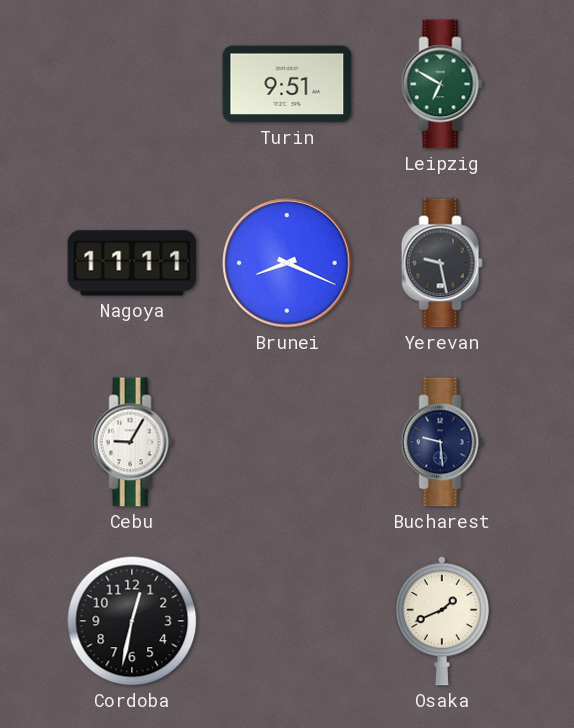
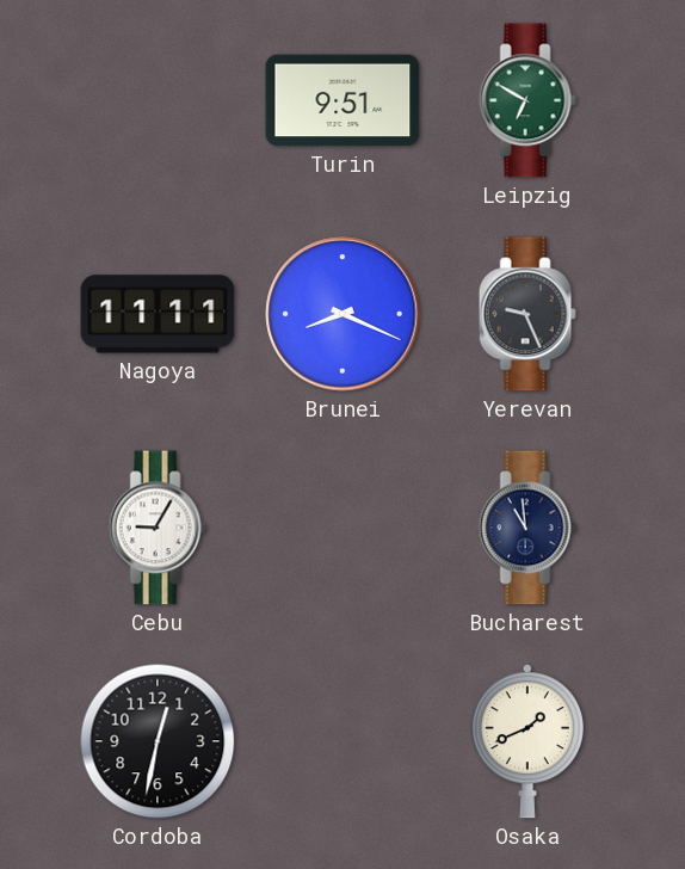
Yerevan: 9:28 -> 9:26
Bucharest: 9:29 -> 10:59
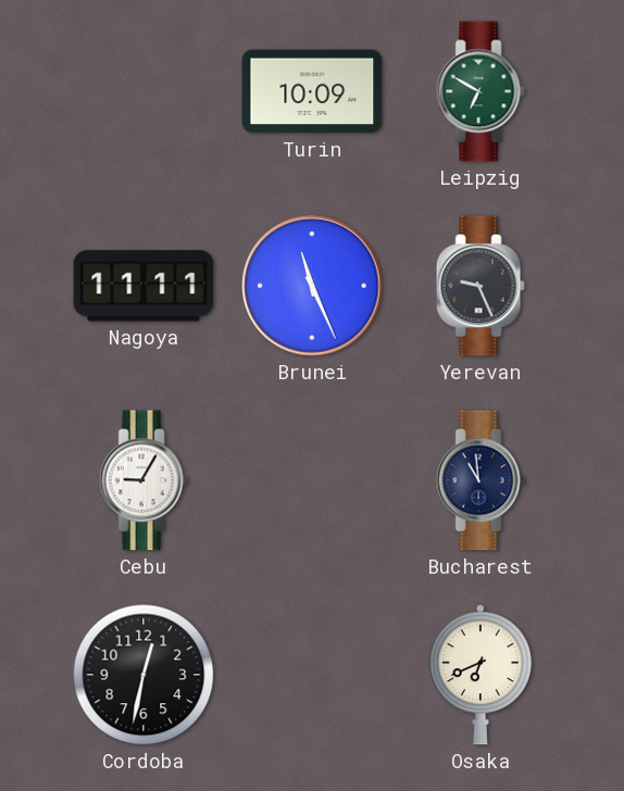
Turin: 9:51 -> 10:09
Brunei: 8:19 -> 11:26
Osaka: 1:41 -> 6:41
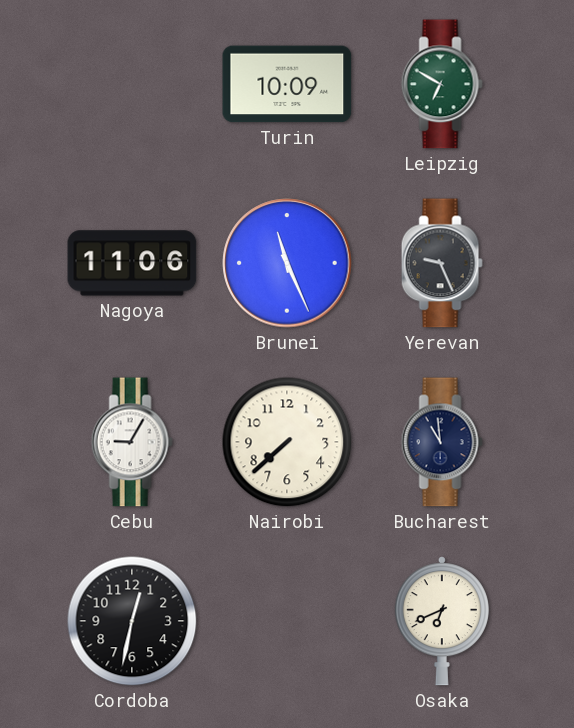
Nagoya: 11:11 -> 11:06
Nairobi: none -> 7:38
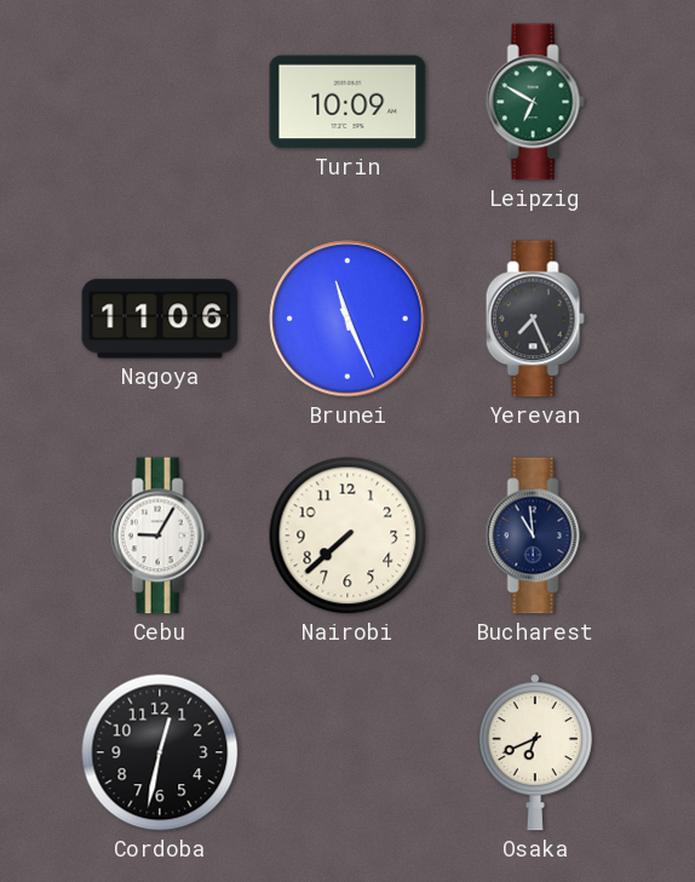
Yerevan: 9:26 -> 7:26
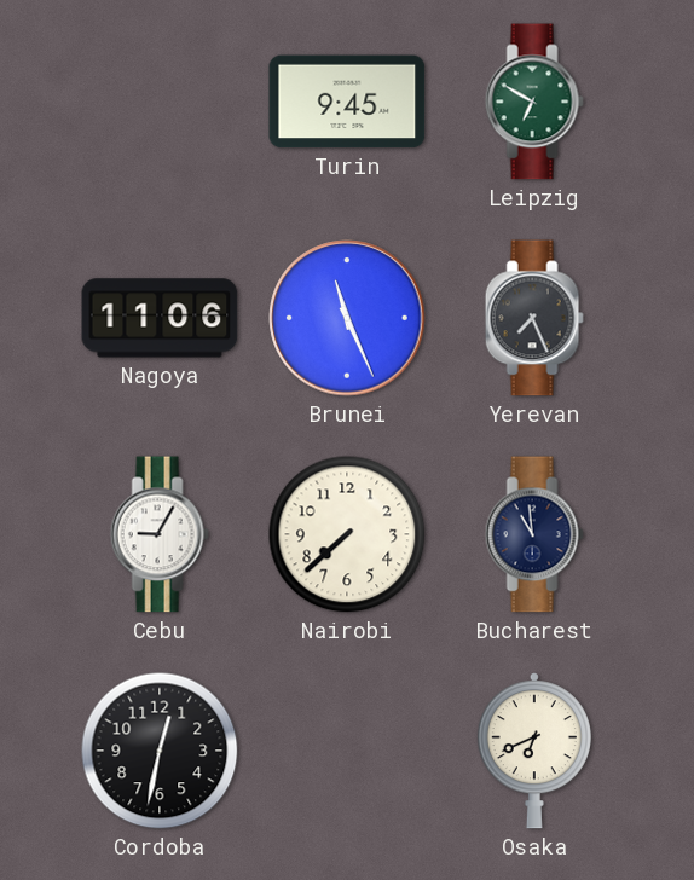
Turin: 10:09 -> 9:45
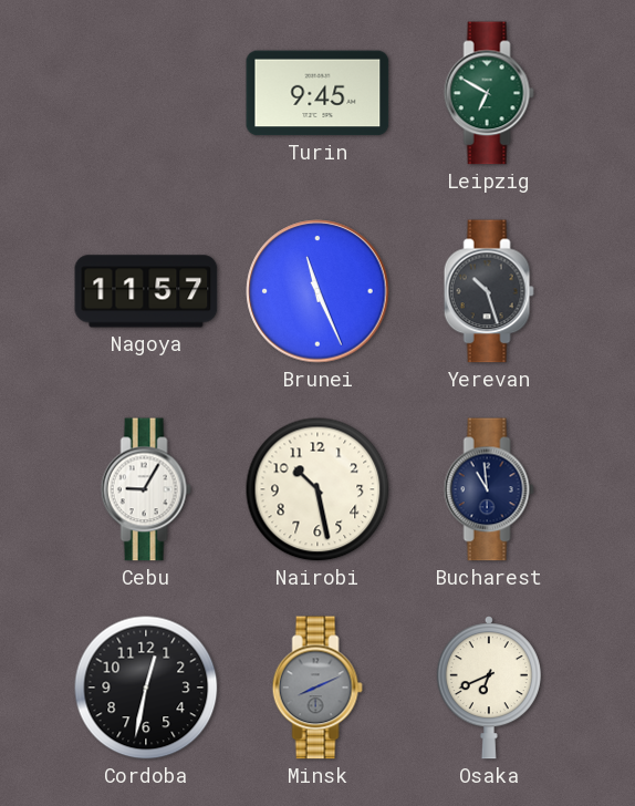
Nagoya: 11:06 -> 11:57
Yerevan: 7:26 -> 10:27
Nairobi: 7:38 -> 10:28
Minsk: none -> 8:11
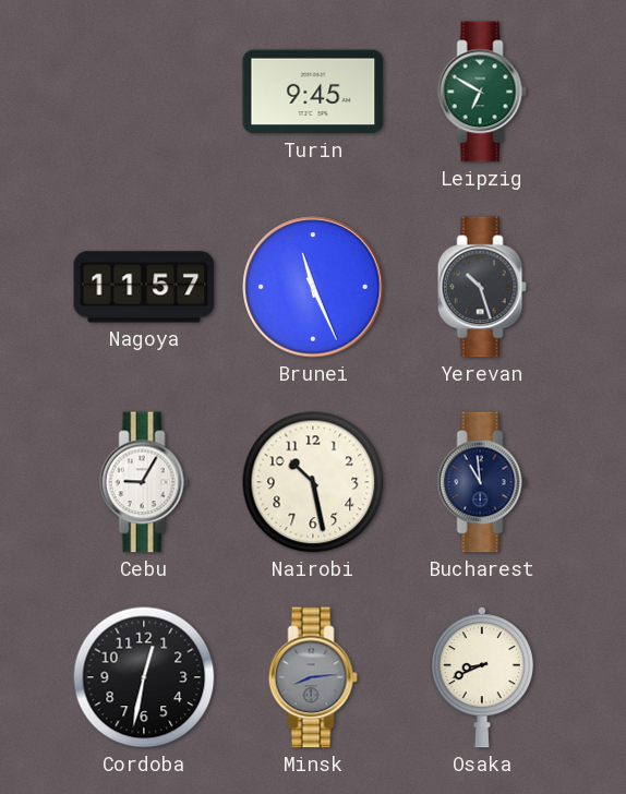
Minsk: 8:11 -> 8:14
Osaka: 6:41 -> 8:41
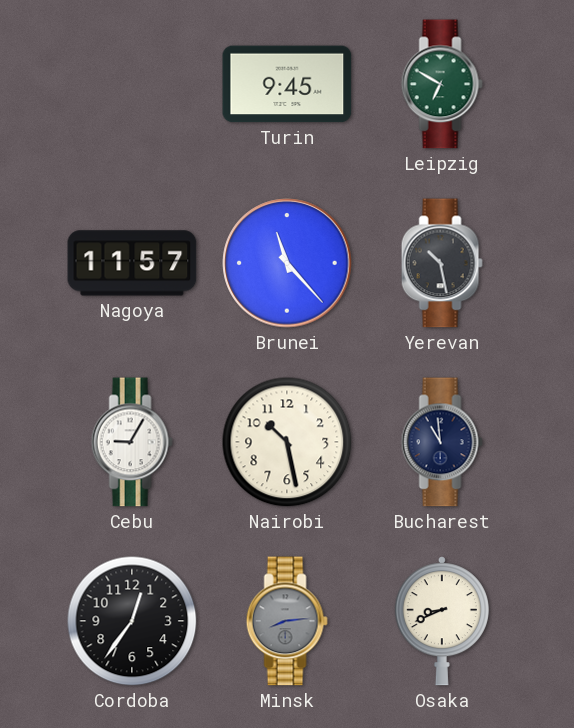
Brunei: 11:26 -> 11:23
Yerevan: 10:27 -> 10:28
Cordoba: 12:32 -> 12:36
